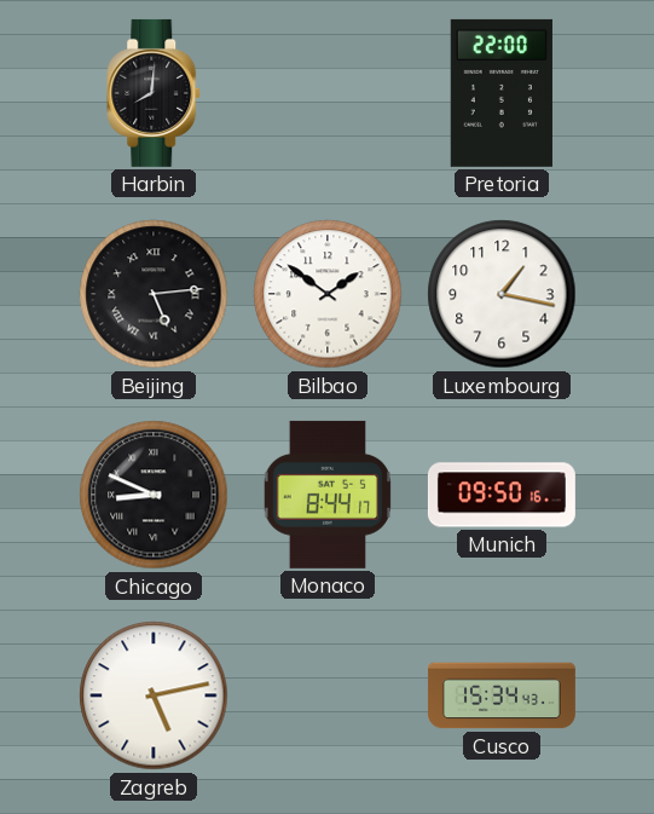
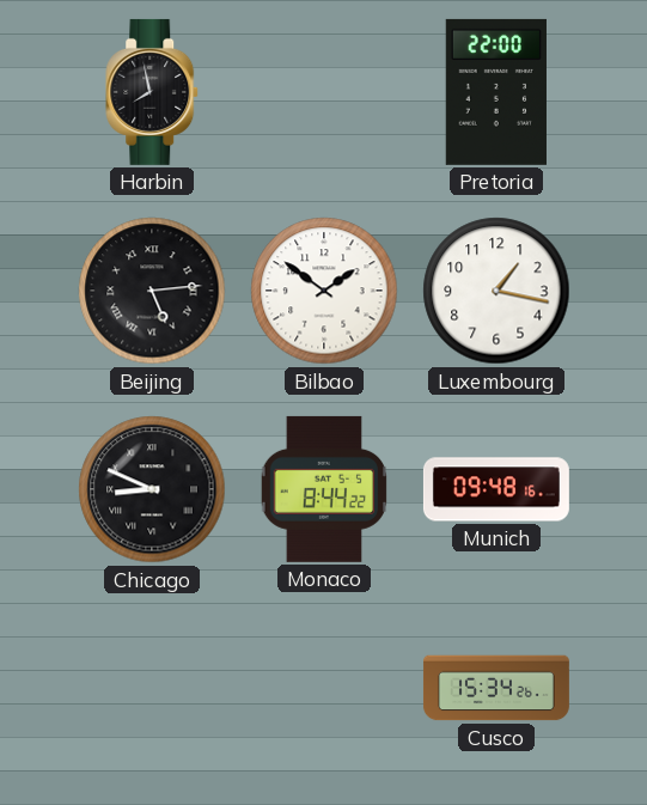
Harbin: 8:01 -> 7:58
Monaco: 8:44:17 -> 8:44:22
Munich: 09:50 -> 09:48
Zagreb: 5:13 -> none
Cusco: 15:34:43 -> 15:34:26
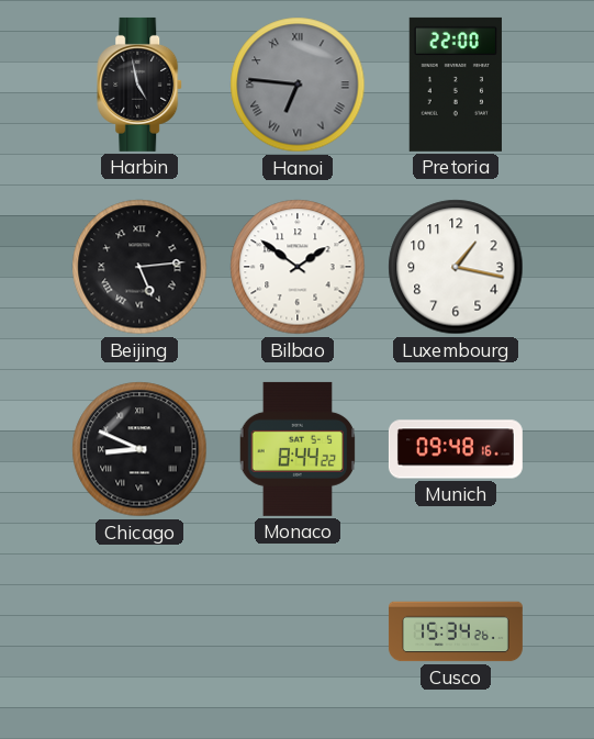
Harbin: 7:58 -> 4:58
Hanoi: none -> 6:46
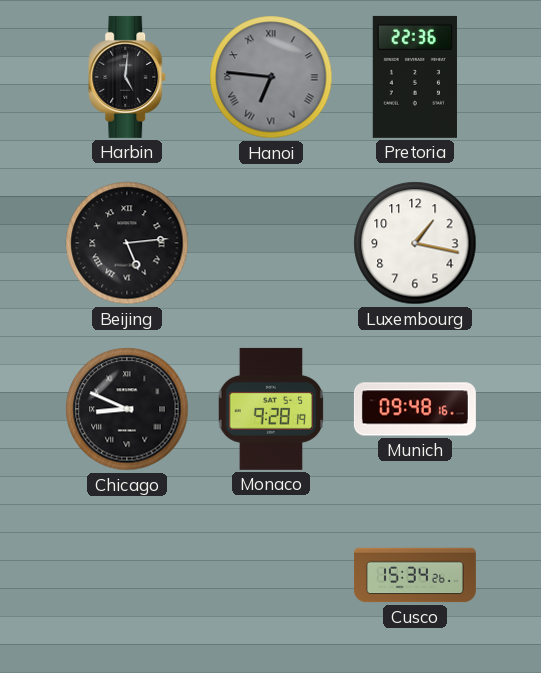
Harbin: 4:58 -> 5:01
Pretoria: 22:00 -> 22:36
Bilbao: 1:51 -> none
Monaco: 8:44 -> 9:28
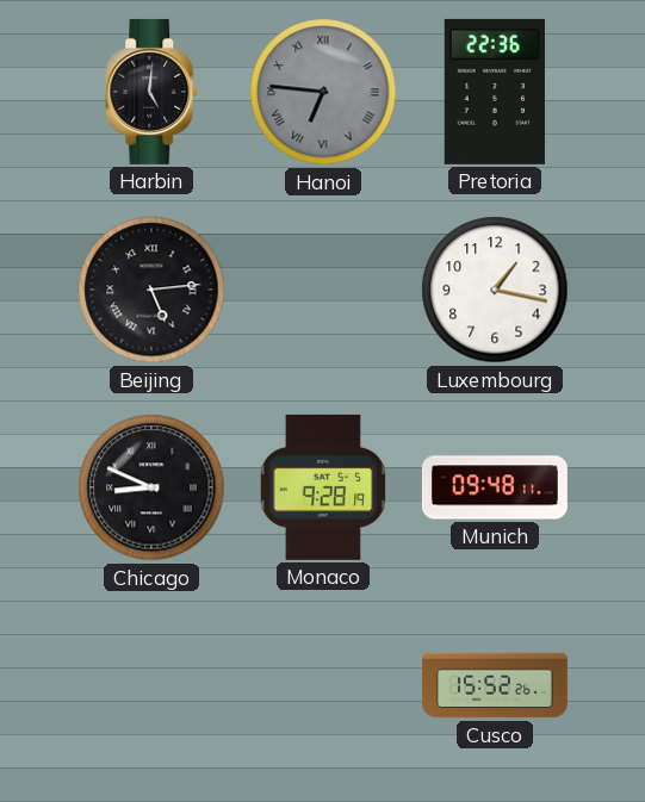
Munich: 09:48:16 -> 09:48:11
Cusco: 15:34 -> 15:52
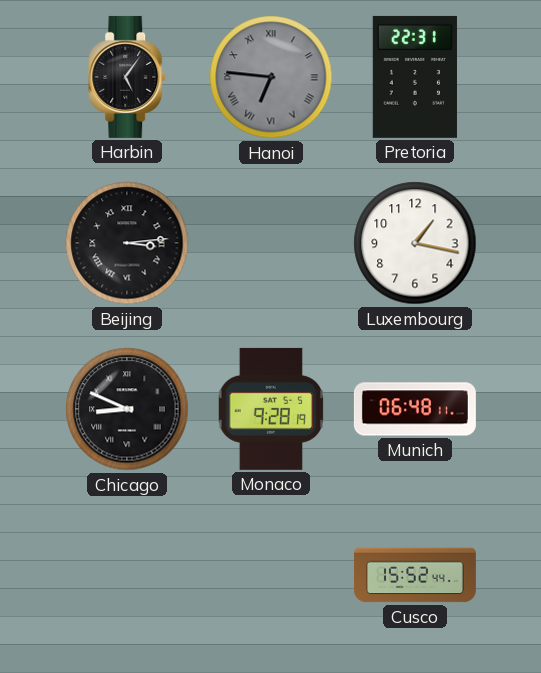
Harbin: 5:01 -> 5:06
Pretoria: 22:36 -> 22:31
Beijing: 5:14 -> 3:14
Munich: 09:48 -> 06:48
Cusco: 15:52:26 -> 15:52:44
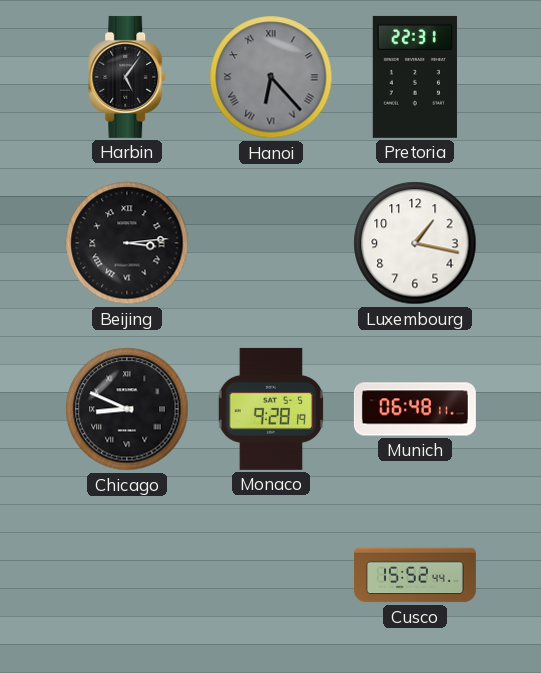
Hanoi: 6:46 -> 6:23
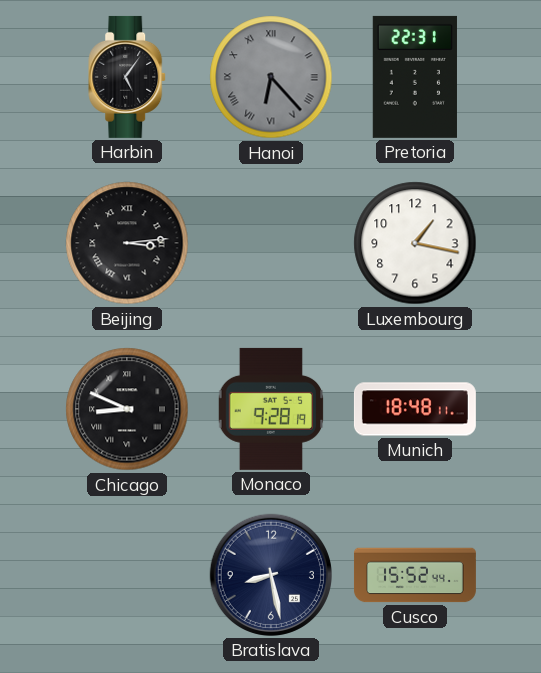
Munich: 06:48 -> 18:48
Bratislava: none -> 8:28
